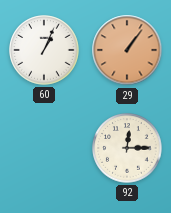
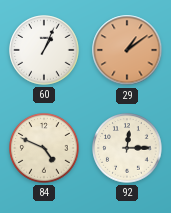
29: 1:06 -> 1:09
84: none -> 4:49
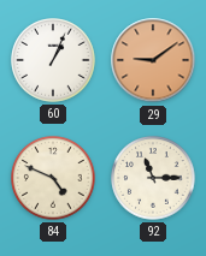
29: 1:09 -> 9:09
92: 12:15 -> 11:15
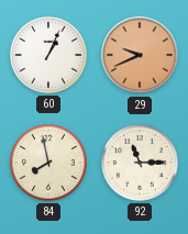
29: 9:09 -> 9:41
84: 4:49 -> 7:58
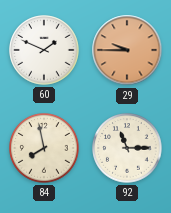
60: 1:04 -> 1:49
29: 9:41 -> 9:45
